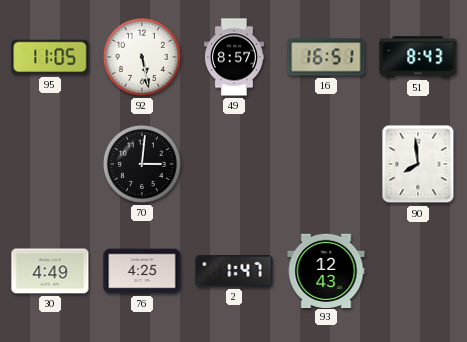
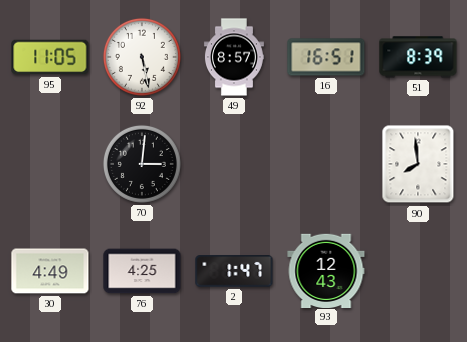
51: 8:43 -> 8:39
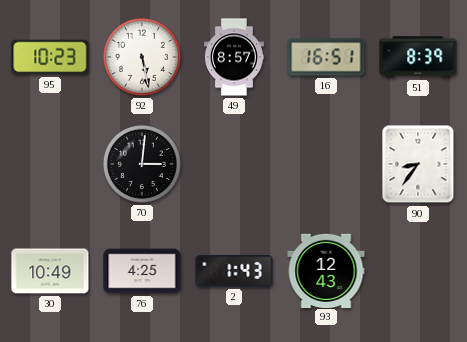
95: 11:05 -> 10:23
90: 7:59 -> 8:36
30: 4:49 -> 10:49
2: 1:47 -> 1:43
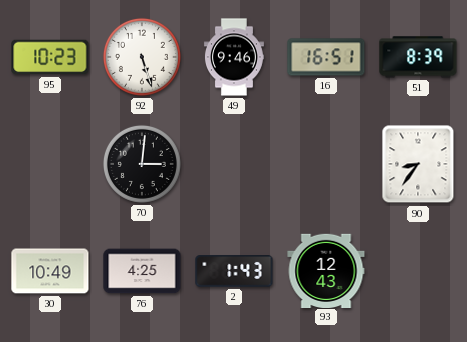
92: 5:28 -> 5:27
49: 8:57 -> 9:46
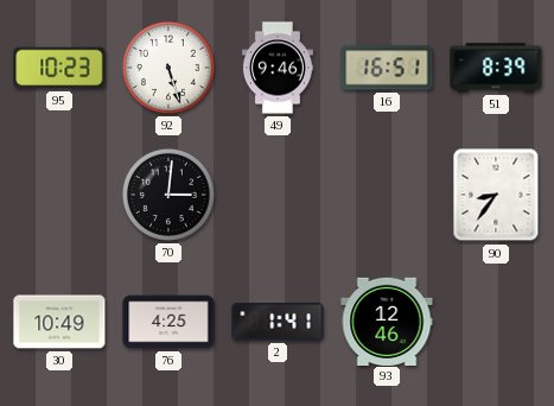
2: 1:43 -> 1:41
93: 12:43 -> 12:46
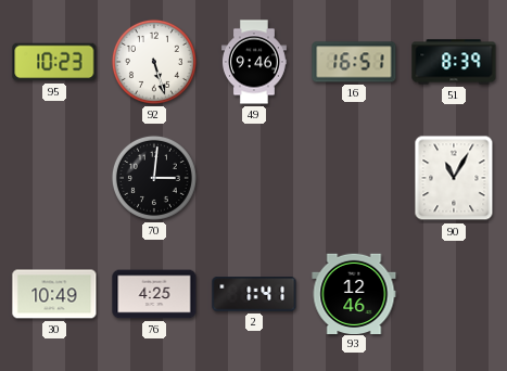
90: 8:36 -> 11:05
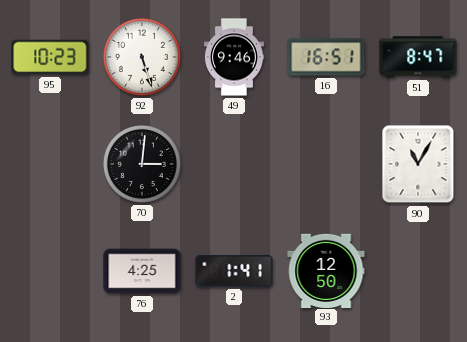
51: 8:39 -> 8:47
30: 10:49 -> none
93: 12:46 -> 12:50
